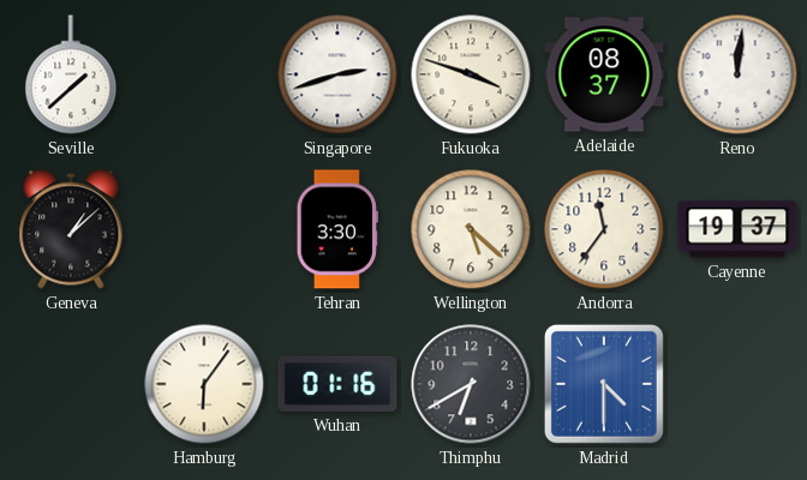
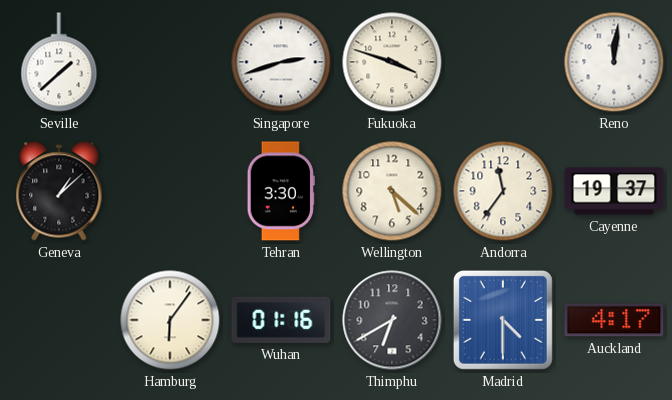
Adelaide: 08:37 -> none
Auckland: none -> 4:17
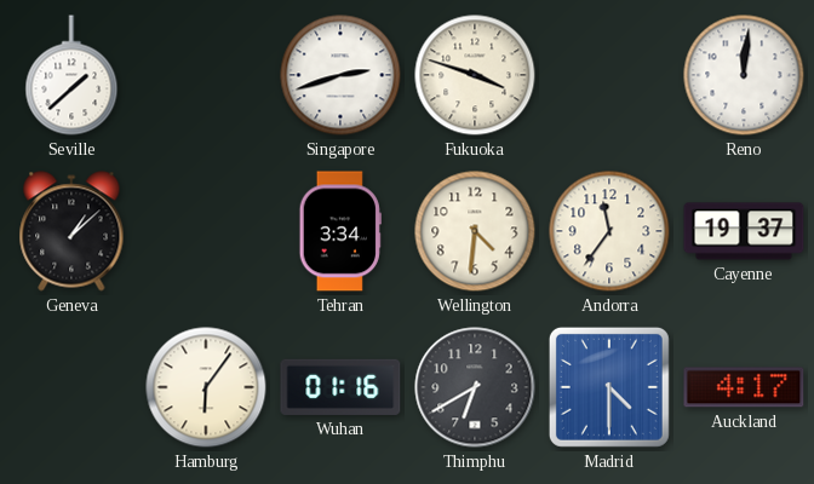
Tehran: 3:30 -> 3:34
Wellington: 5:22 -> 4:31
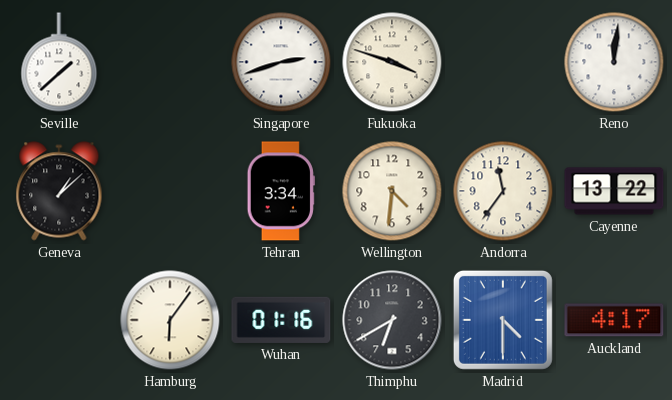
Cayenne: 19:37 -> 13:22
